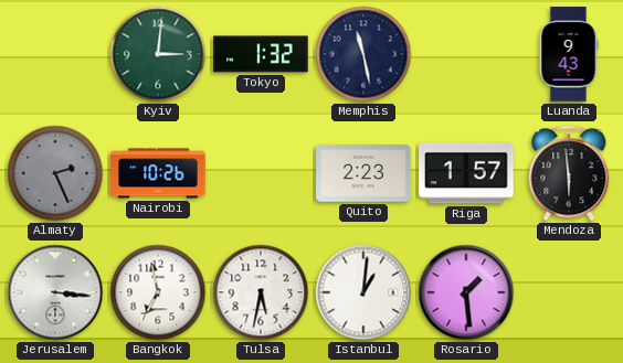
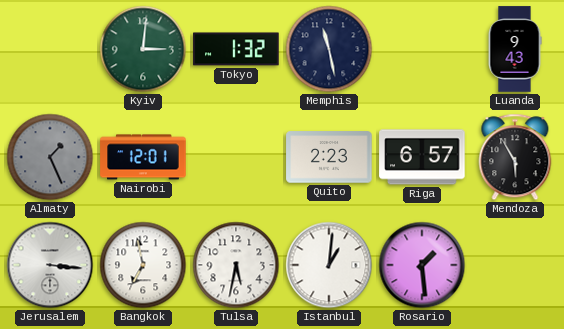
Almaty: 2:26 -> 1:26
Nairobi: 10:26 -> 12:01
Riga: 1:57 -> 6:57
Mendoza: 5:59 -> 5:55
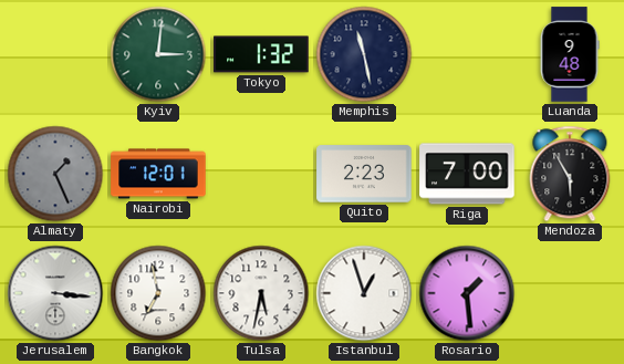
Luanda: 9:43 -> 9:48
Riga: 6:57 -> 7:00
Istanbul: 1:01 -> 12:57
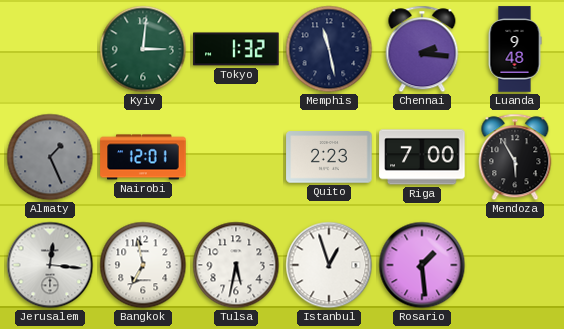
Chennai: none -> 2:16
Jerusalem: 3:16 -> 12:16
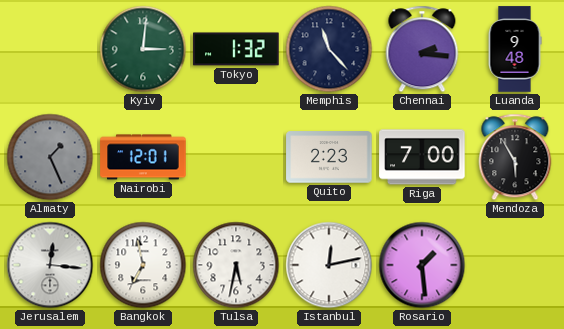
Memphis: 11:28 -> 11:23
Istanbul: 12:57 -> 12:13
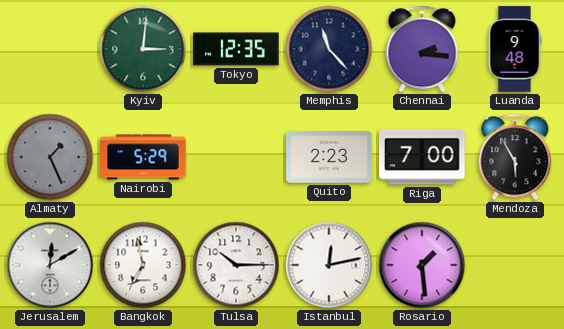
Tokyo: 1:32 -> 12:35
Nairobi: 12:01 -> 5:29
Jerusalem: 12:16 -> 12:10
Tulsa: 5:32 -> 10:15
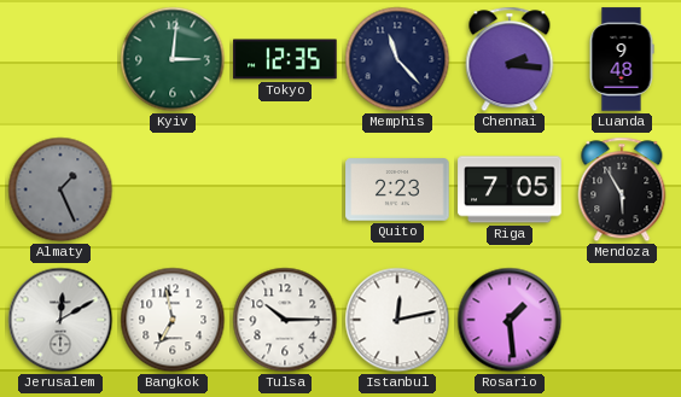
Nairobi: 5:29 -> none
Riga: 7:00 -> 7:05
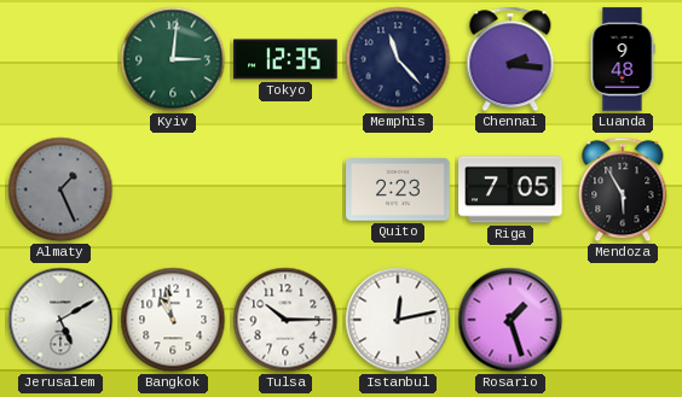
Jerusalem: 12:10 -> 5:10
Bangkok: 6:58 -> 10:58
Rosario: 1:29 -> 1:27
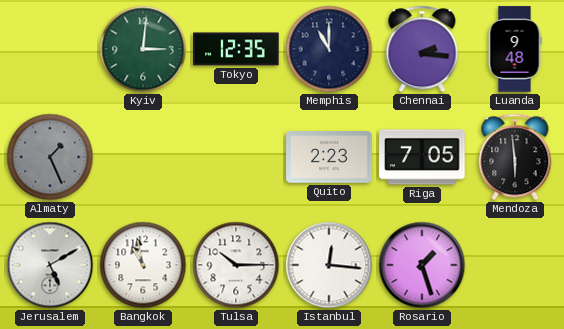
Memphis: 11:23 -> 11:00
Mendoza: 5:55 -> 5:59
Istanbul: 12:13 -> 12:16
